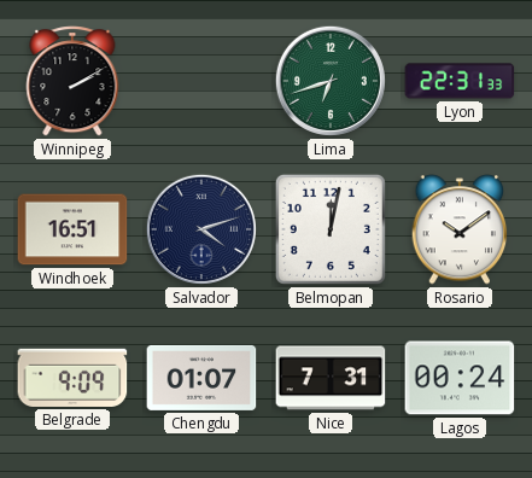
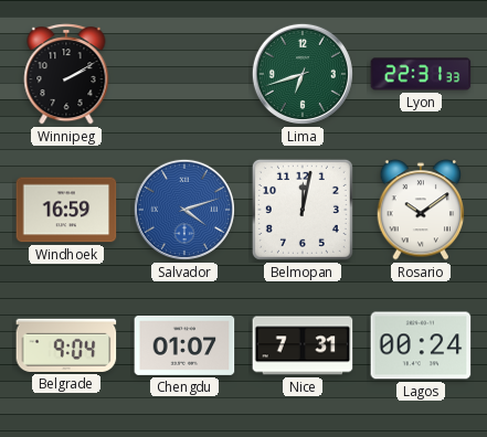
Windhoek: 16:51 -> 16:59
Salvador dial: navy -> blue
Belgrade: 9:09 -> 9:04
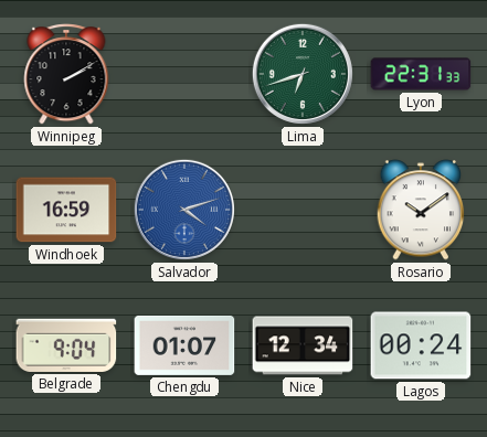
Belmopan: 12:02 -> none
Nice: 7:31 -> 12:34
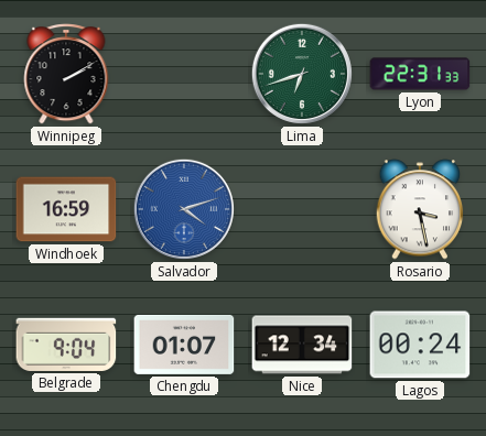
Rosario: 10:09 -> 3:28
